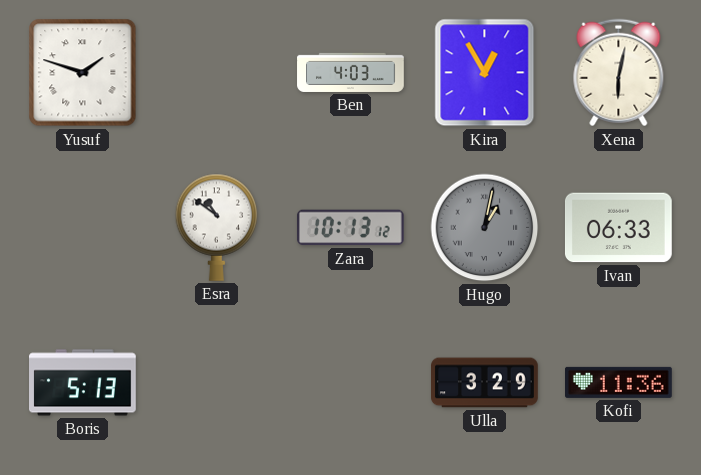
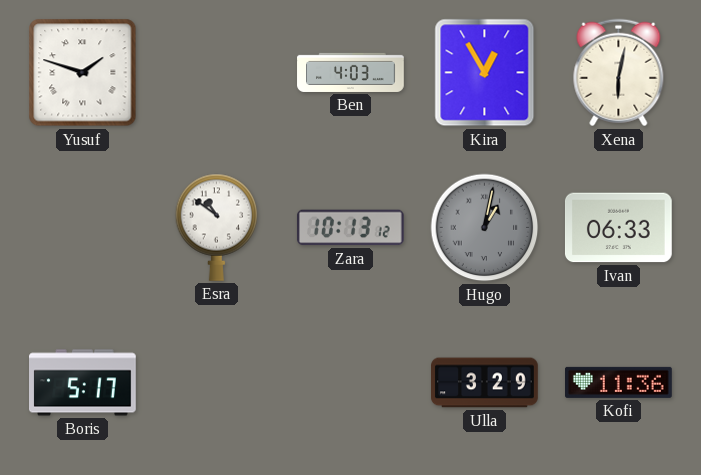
Boris: 5:13 -> 5:17
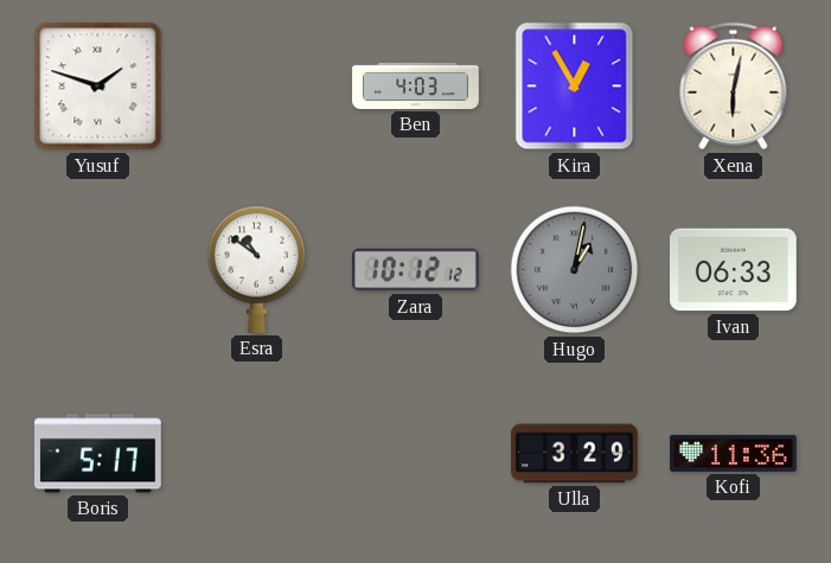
Zara: 10:13 -> 10:12
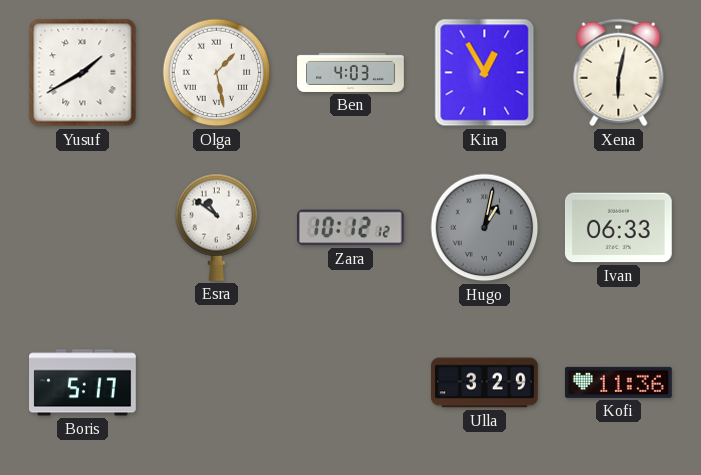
Yusuf: 1:48 -> 1:40
Olga: none -> 1:28
